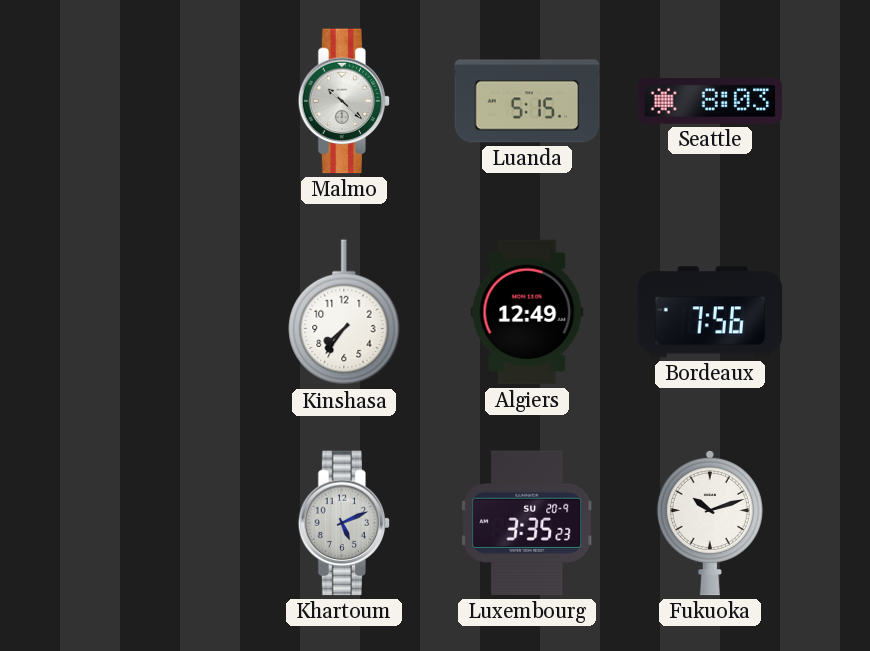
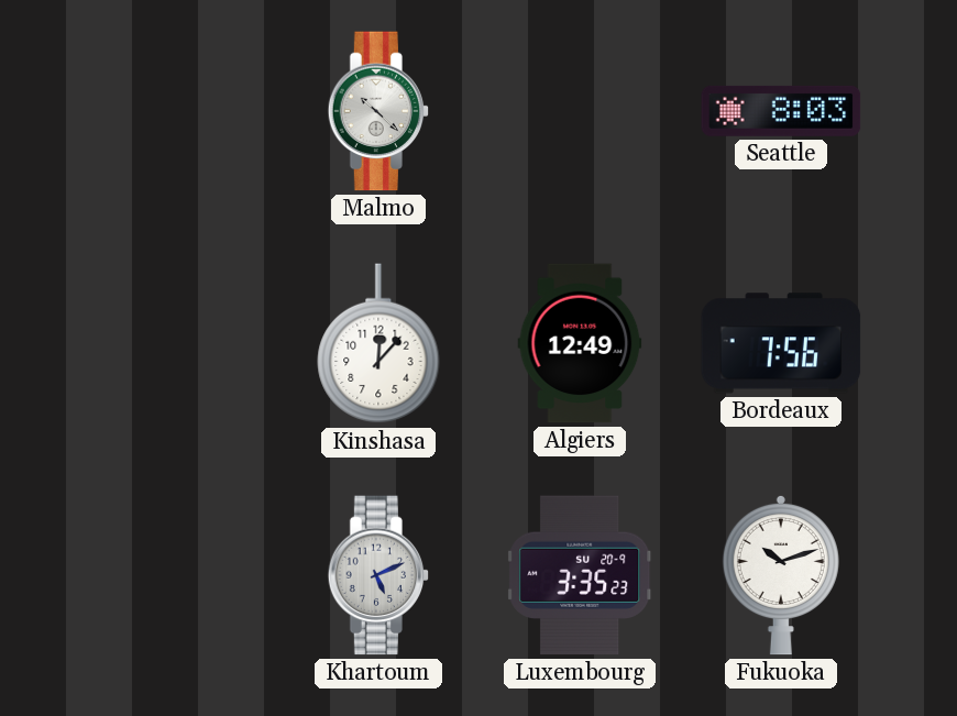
Luanda: 5:15 -> none
Kinshasa: 7:36 -> 12:07
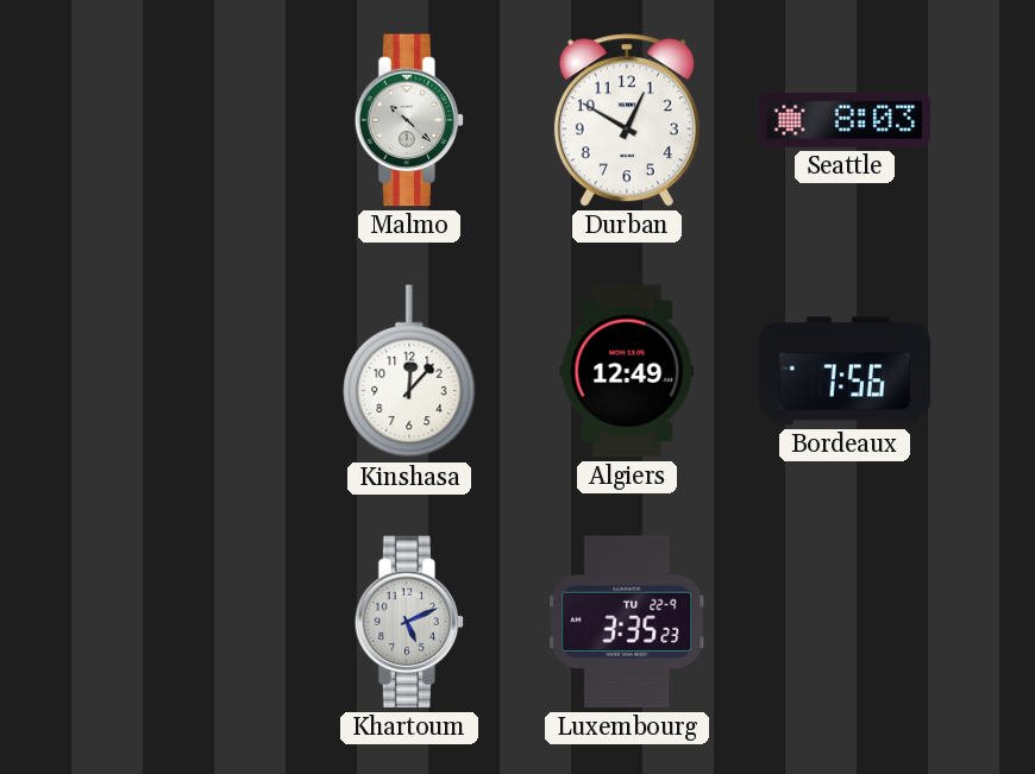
Durban: none -> 12:50
Luxembourg date: SU 20-9 -> TU 22-9
Fukuoka: 10:12 -> none
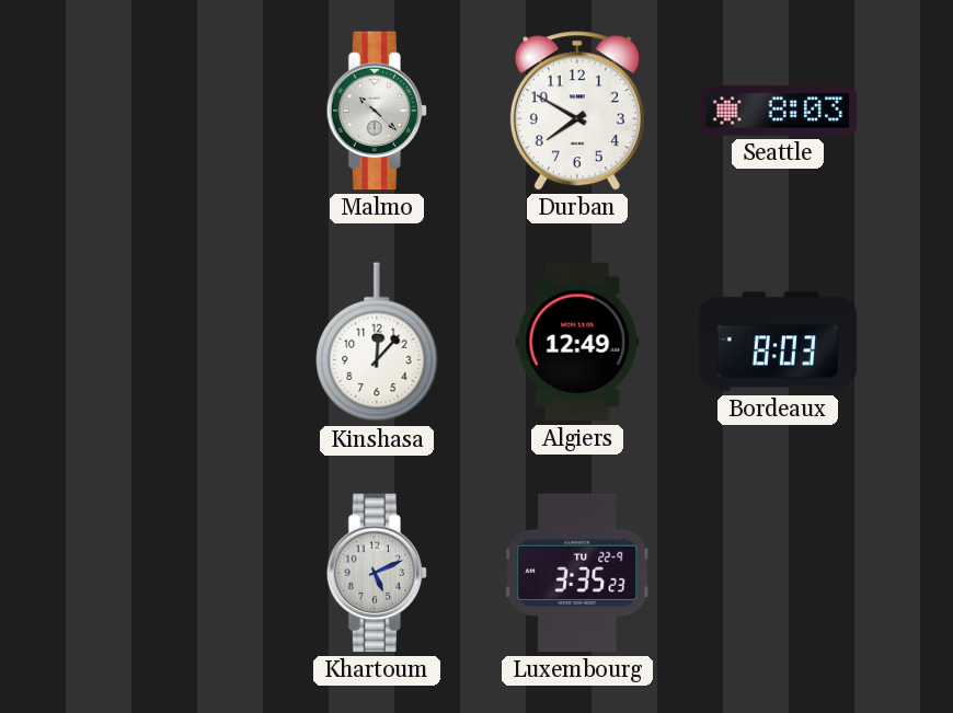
Durban: 12:50 -> 7:50
Bordeaux: 7:56 -> 8:03
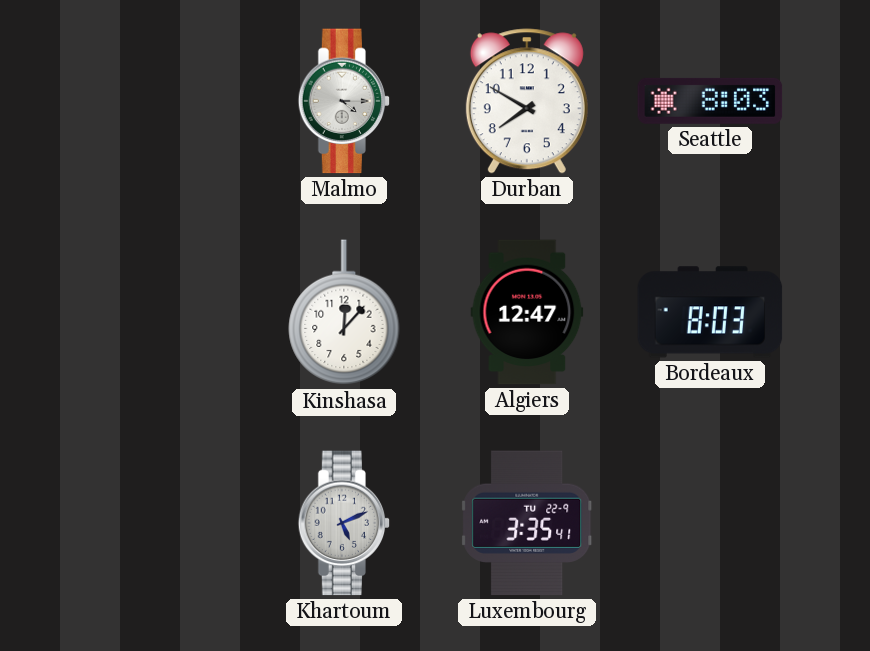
Malmo: 10:22 -> 4:15
Algiers: 12:49 -> 12:47
Luxembourg: 3:35:23 -> 3:35:41
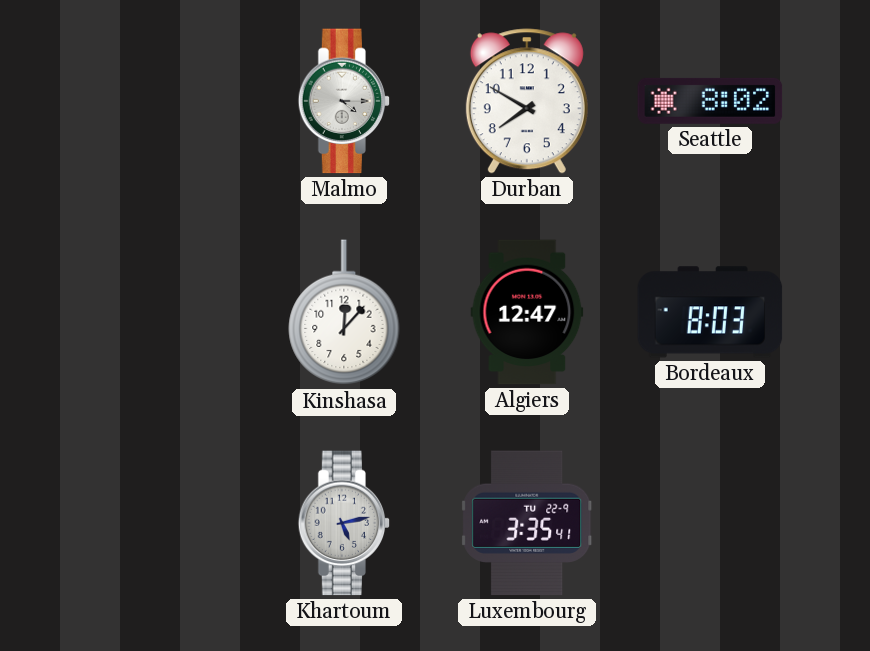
Seattle: 8:03 -> 8:02
Khartoum: 5:11 -> 5:13
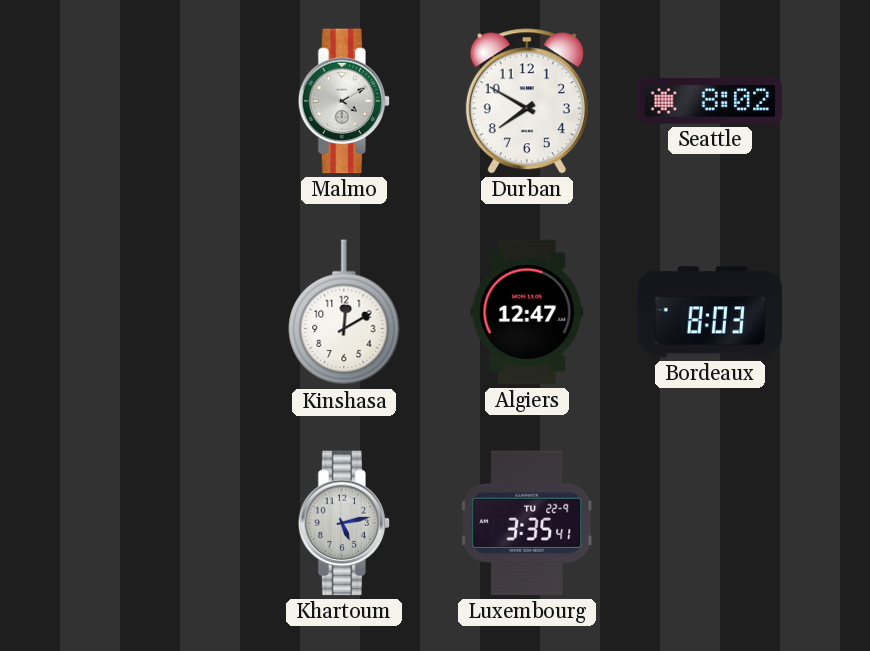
Malmo: 4:15 -> 4:10
Kinshasa: 12:07 -> 12:10
